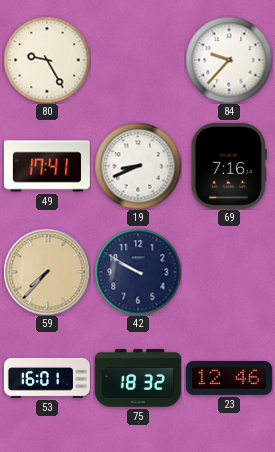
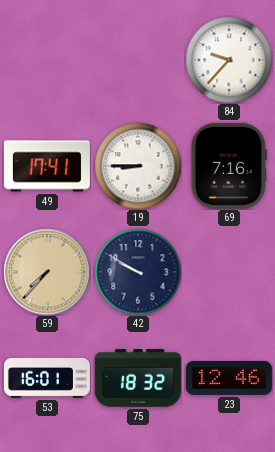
80: 9:25 -> none
19: 8:41 -> 8:45
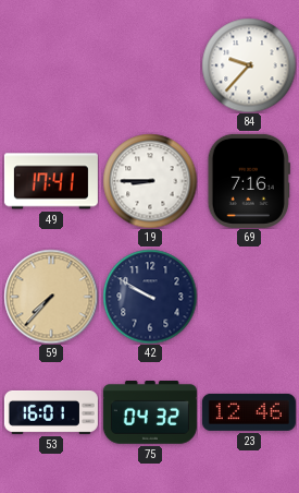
75: 18:32 -> 04:32
